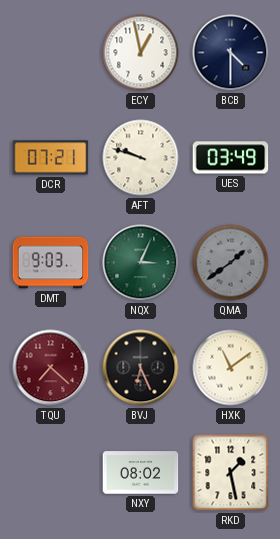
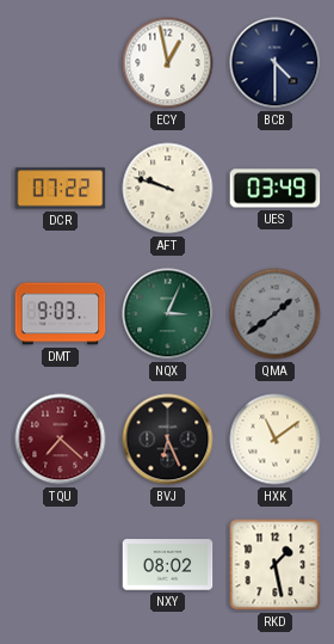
DCR: 07:21 -> 07:22
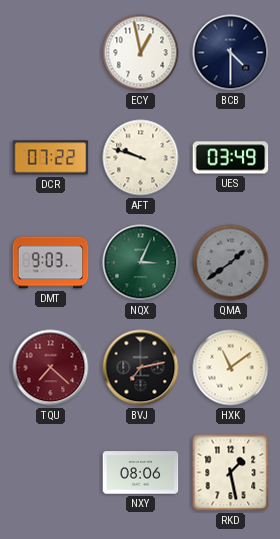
BVJ: 6:26 -> 7:13
NXY: 08:02 -> 08:06
